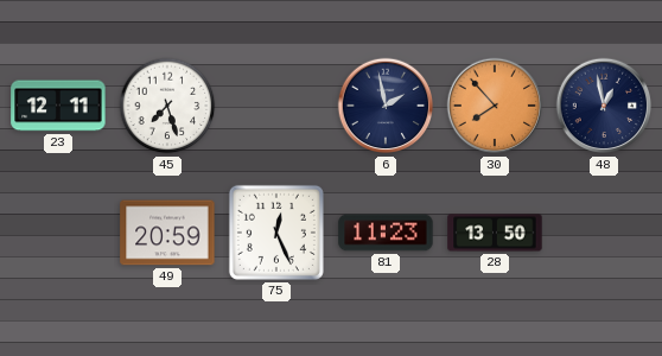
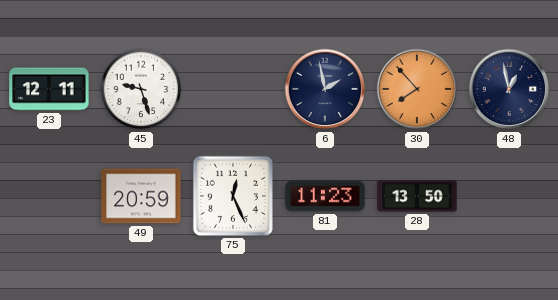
45: 7:27 -> 9:27
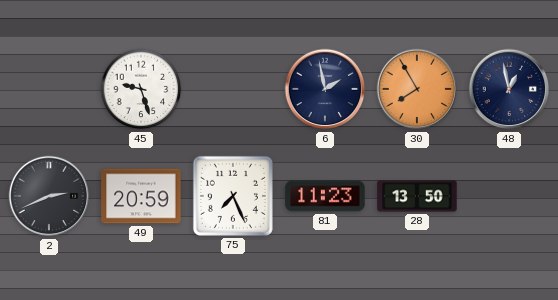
23: 12:11 -> none
30: 7:53 -> 7:55
2: none -> 2:41
75: 12:26 -> 7:26
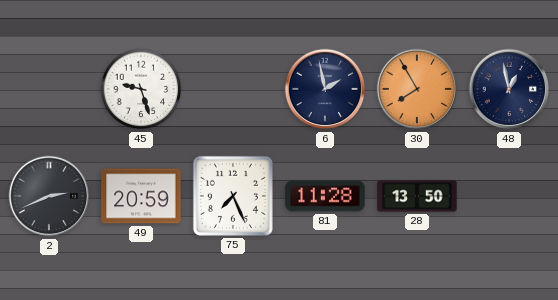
81: 11:23 -> 11:28
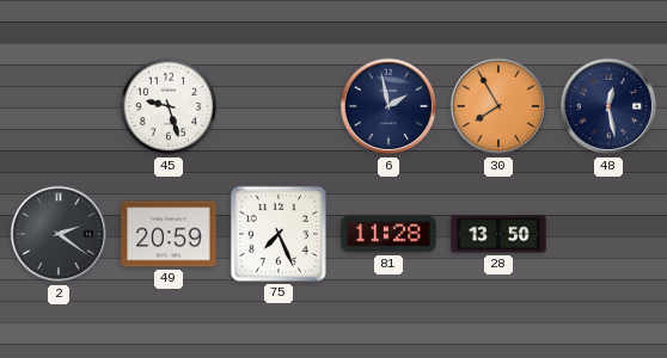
48: 12:58 -> 12:28
2: 2:41 -> 2:21
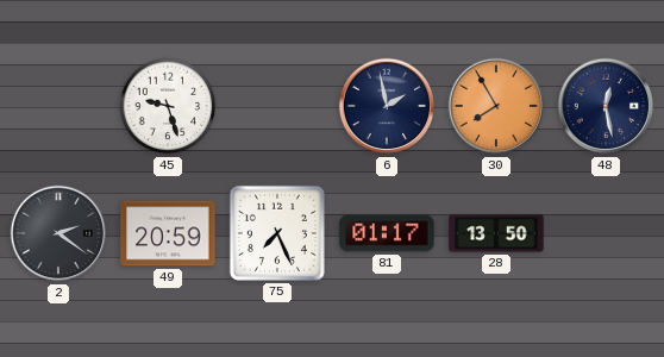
81: 11:28 -> 01:17
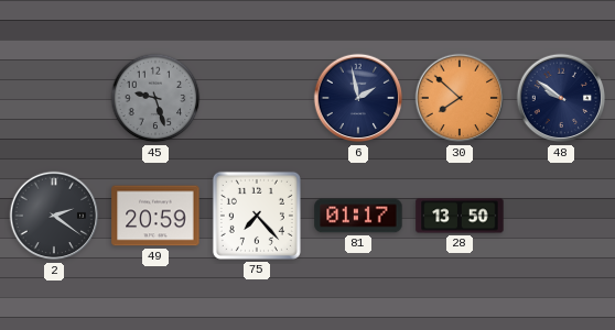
45 dial: white -> grey
30: 7:55 -> 7:52
48: 12:28 -> 9:51
75: 7:26 -> 7:23
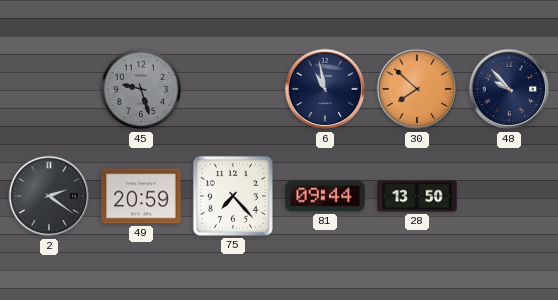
6: 1:58 -> 10:58
48: 9:51 -> 9:53
81: 01:17 -> 09:44
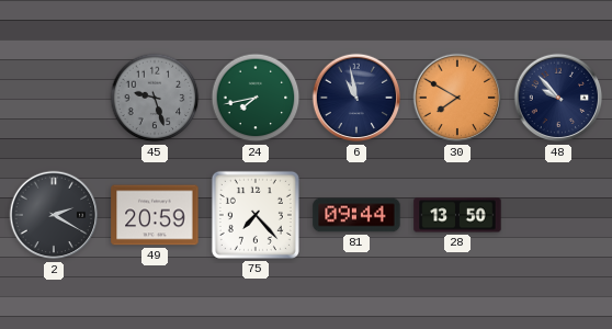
24: none -> 7:43
30: 7:52 -> 7:50
2: 2:21 -> 2:20
